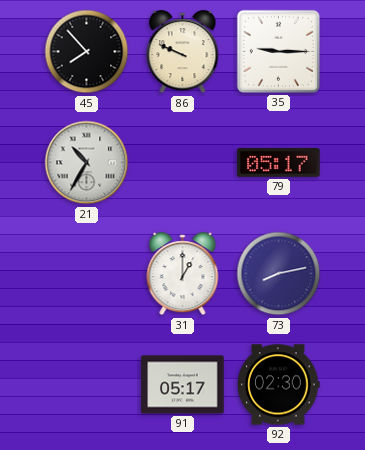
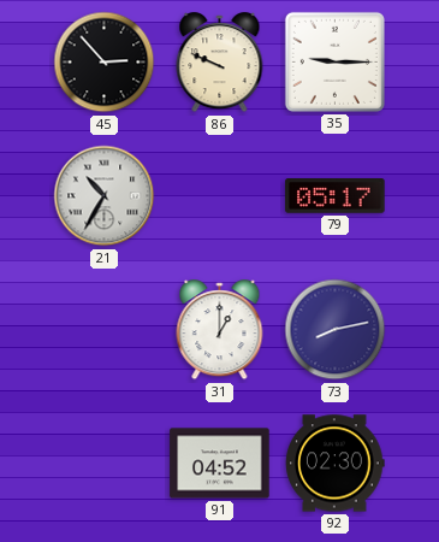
45: 7:53 -> 2:53
91: 05:17 -> 04:52
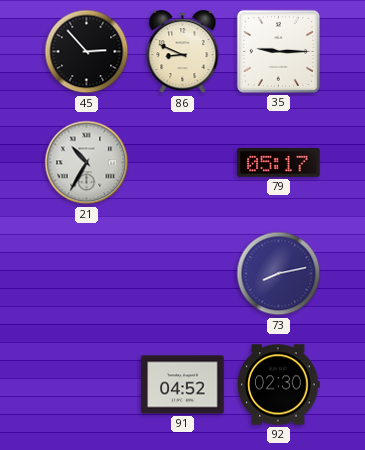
86: 9:49 -> 8:49
31: 1:00 -> none
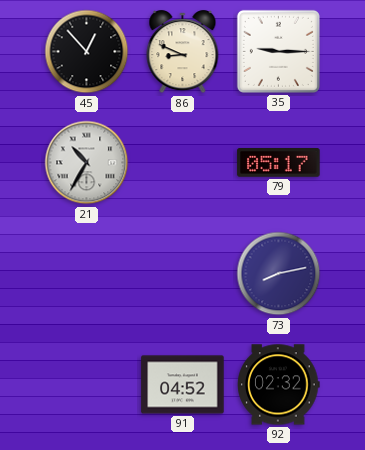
45: 2:53 -> 12:53
92: 02:30 -> 02:32
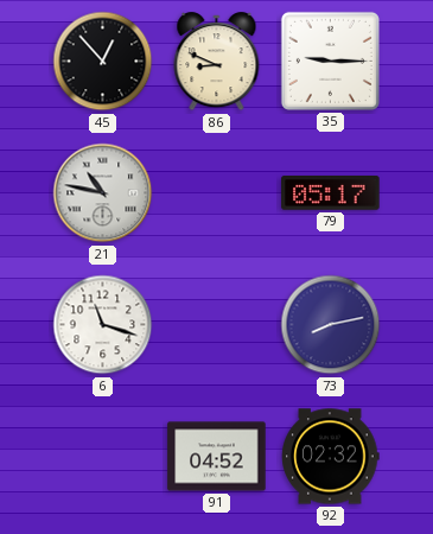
21: 10:35 -> 10:47
6: none -> 11:18
